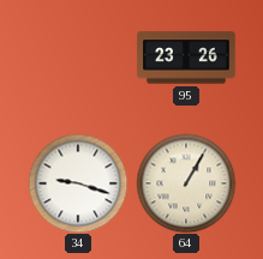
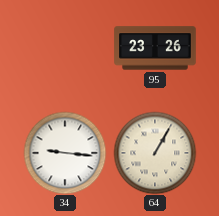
34: 9:18 -> 9:16
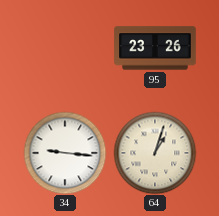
64: 1:05 -> 1:03
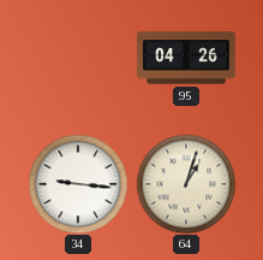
95: 23:26 -> 04:26
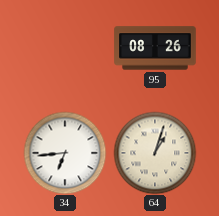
95: 04:26 -> 08:26
34: 9:16 -> 6:44
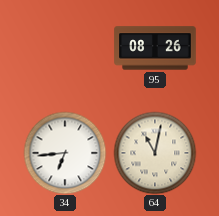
64: 1:03 -> 11:02
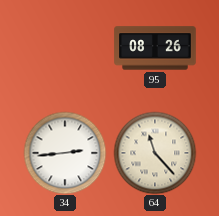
34: 6:44 -> 2:44
64: 11:02 -> 11:23
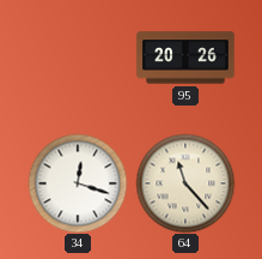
95: 08:26 -> 20:26
34: 2:44 -> 12:18
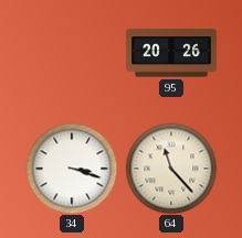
34: 12:18 -> 3:18
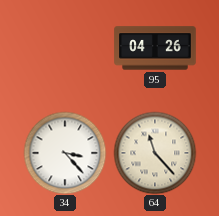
95: 20:26 -> 04:26
34: 3:18 -> 3:23
